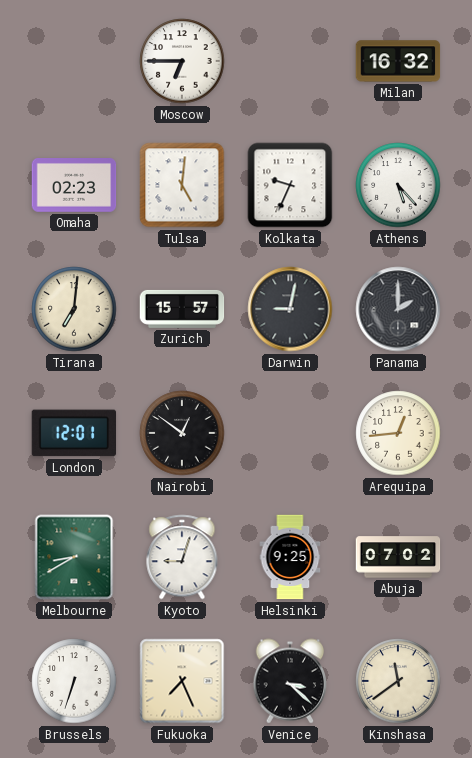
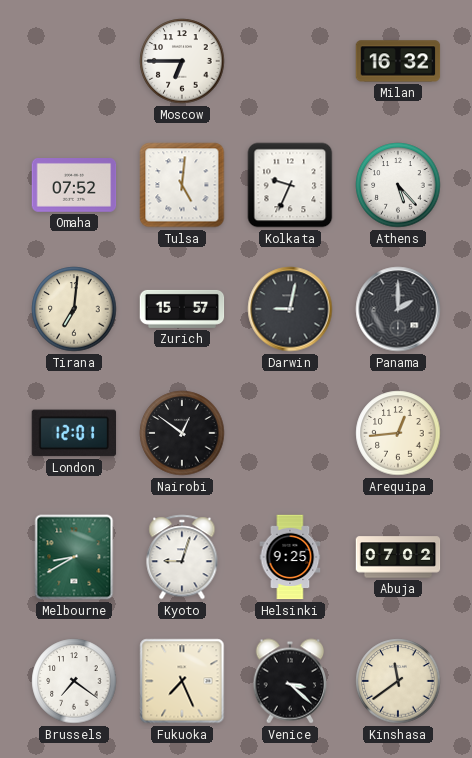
Omaha: 02:23 -> 07:52
Brussels: 6:33 -> 7:21
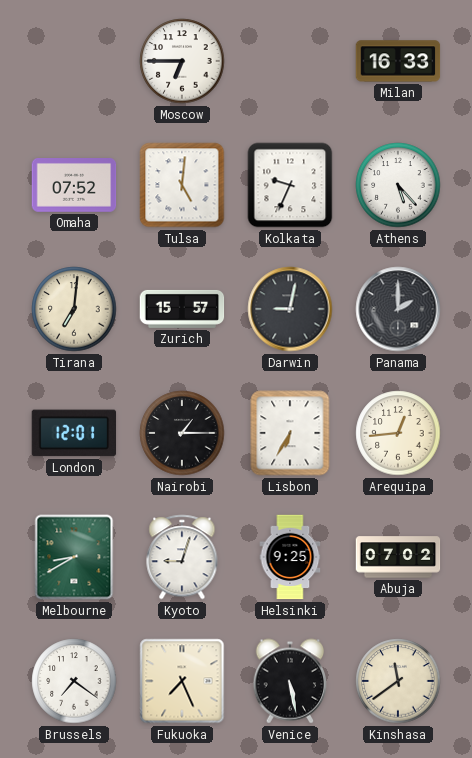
Milan: 16:32 -> 16:33
Nairobi: 12:51 -> 1:15
Lisbon: none -> 6:35
Venice: 3:22 -> 5:28
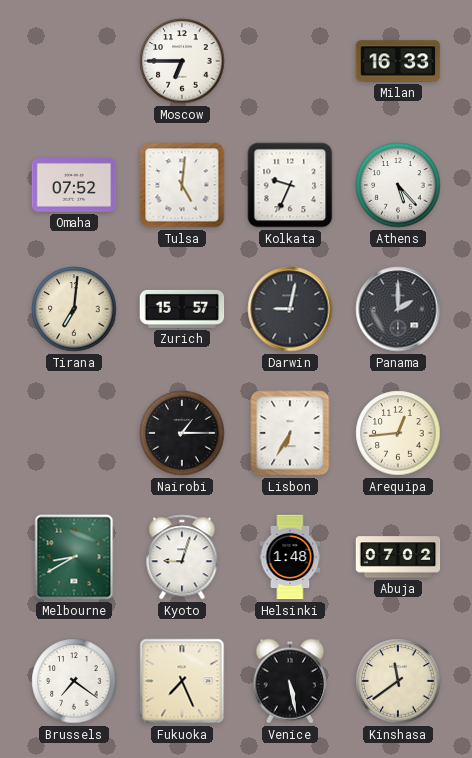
London: 12:01 -> none
Helsinki: 9:25 -> 1:48
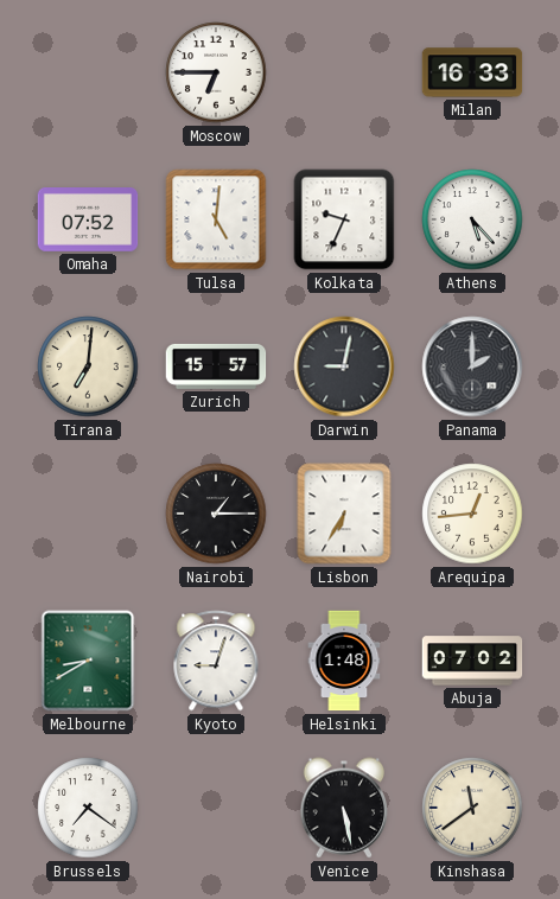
Fukuoka: 7:26 -> none
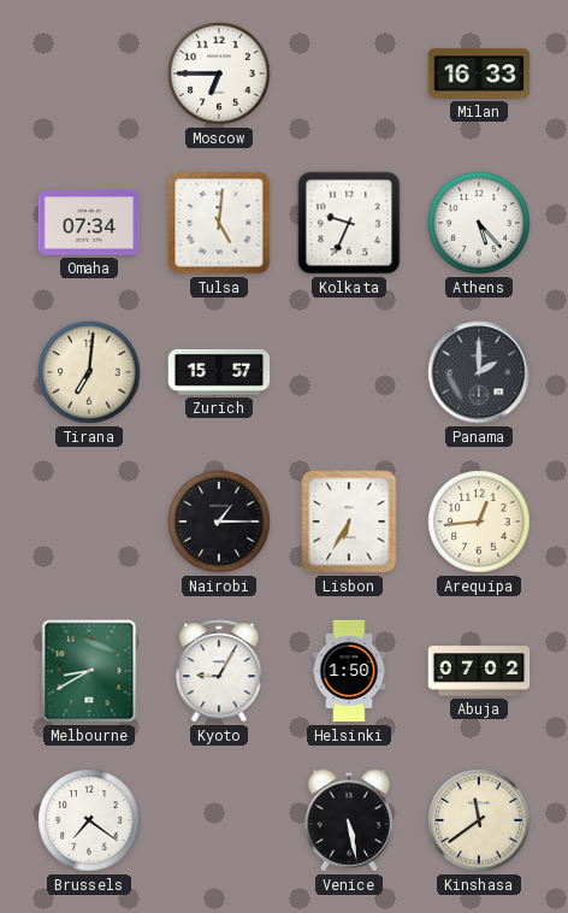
Omaha: 07:52 -> 07:34
Darwin: 9:02 -> none
Kyoto: 9:03 -> 9:05
Helsinki: 1:48 -> 1:50
